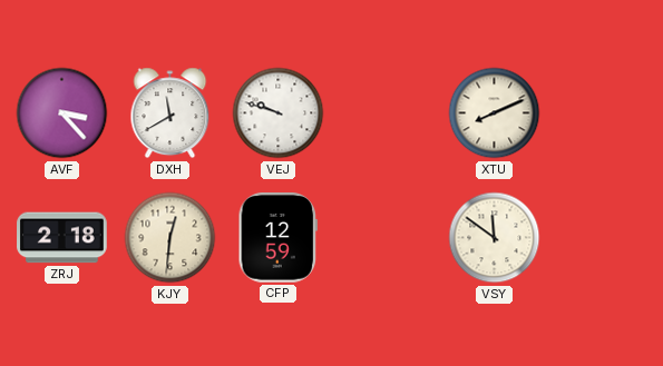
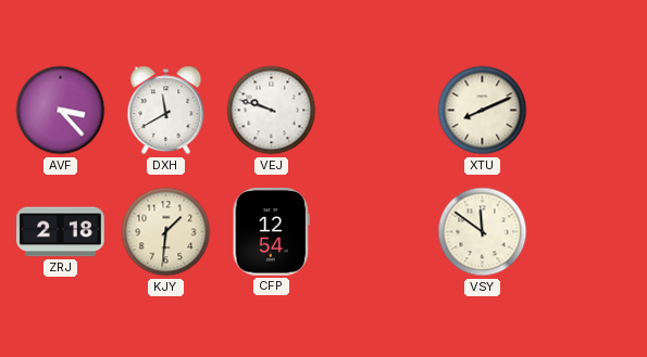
KJY: 12:31 -> 1:31
CFP: 12:59 -> 12:54
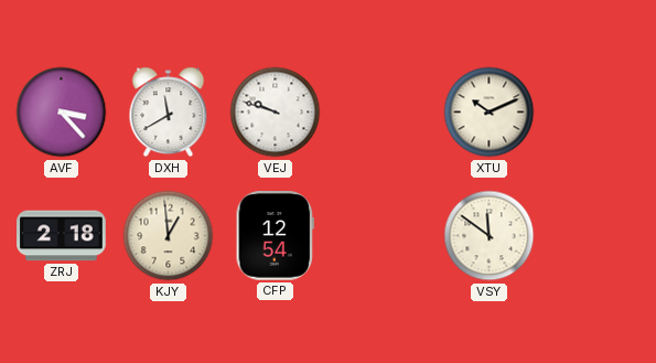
XTU: 8:11 -> 10:11
KJY: 1:31 -> 12:59
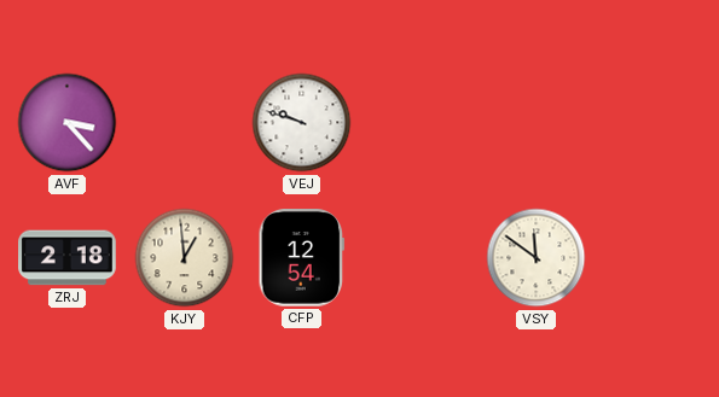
DXH: 11:40 -> none
XTU: 10:11 -> none
